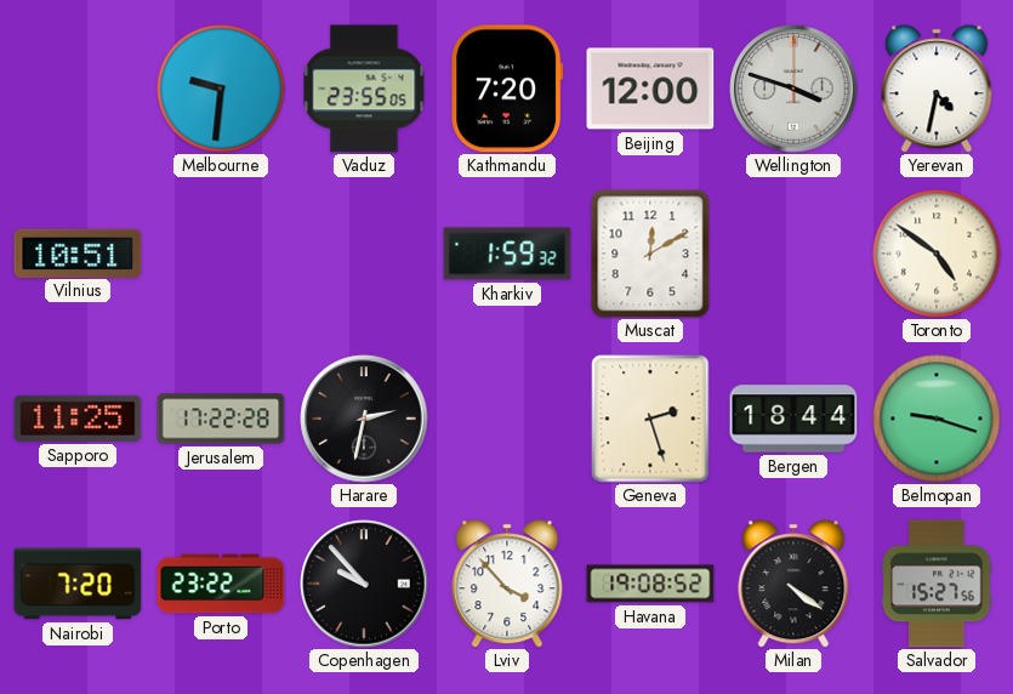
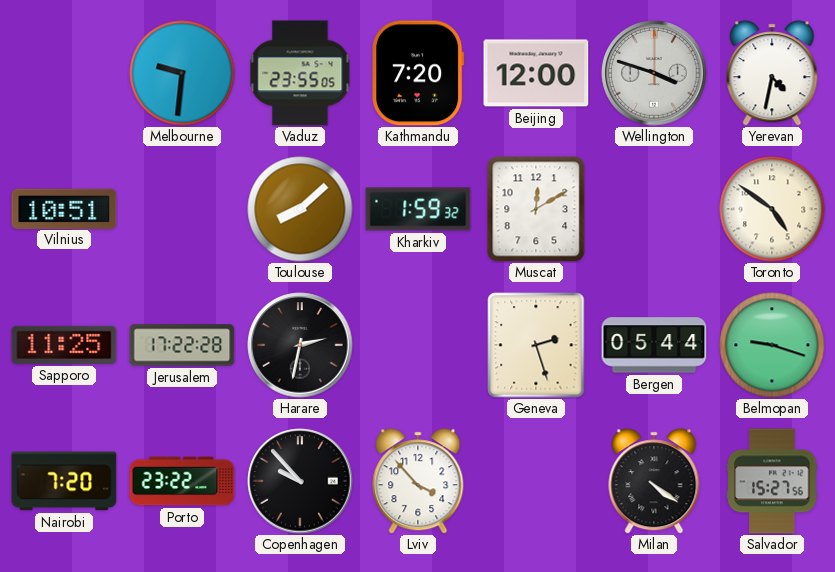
Toulouse: none -> 8:08
Bergen: 18:44 -> 05:44
Havana: 19:08 -> none
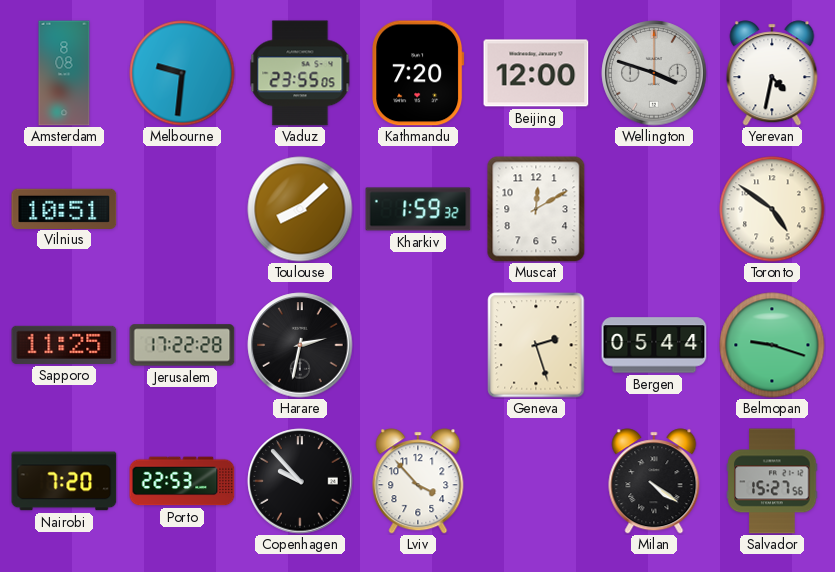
Amsterdam: none -> 8:08
Porto: 23:22 -> 22:53
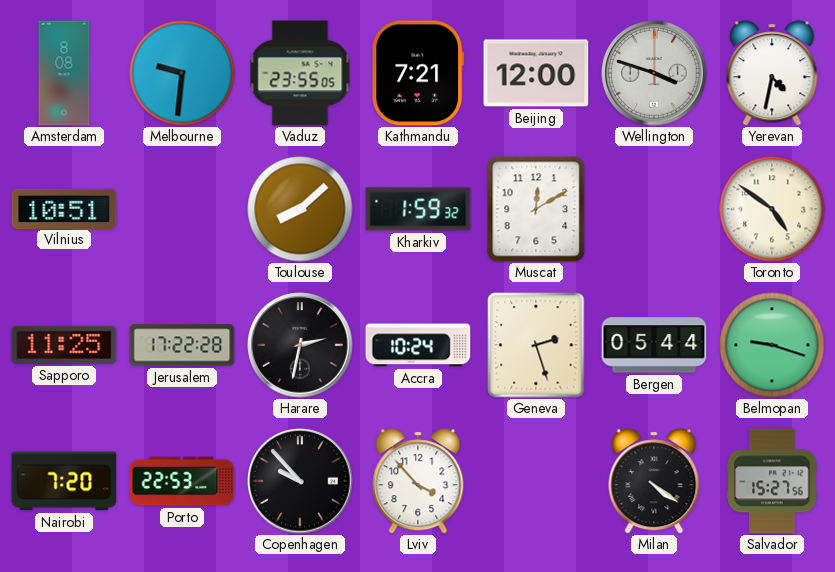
Kathmandu: 7:20 -> 7:21
Accra: none -> 10:24
